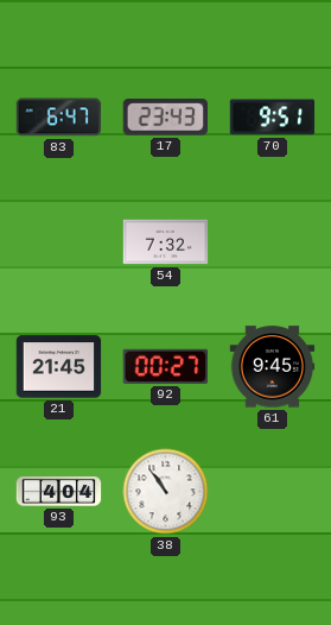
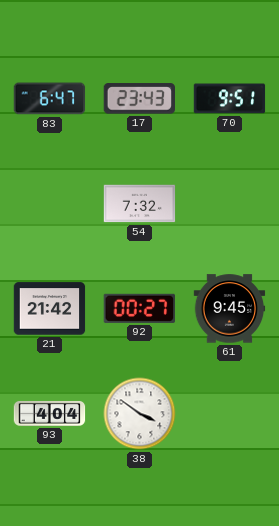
21: 21:45 -> 21:42
38: 10:54 -> 3:51
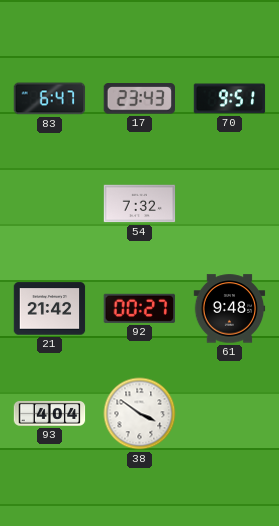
61: 9:45 -> 9:48
